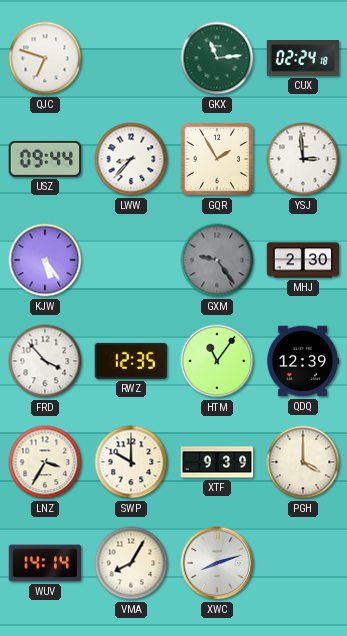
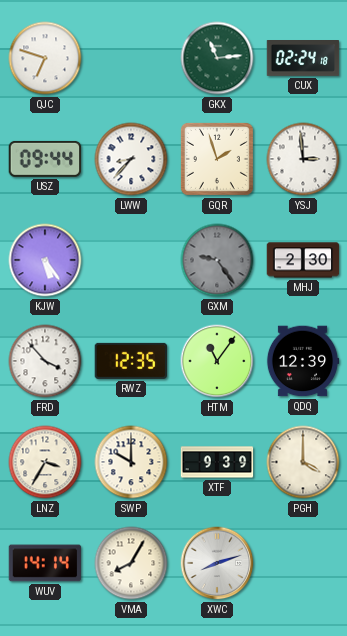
GQR: 1:55 -> 1:57
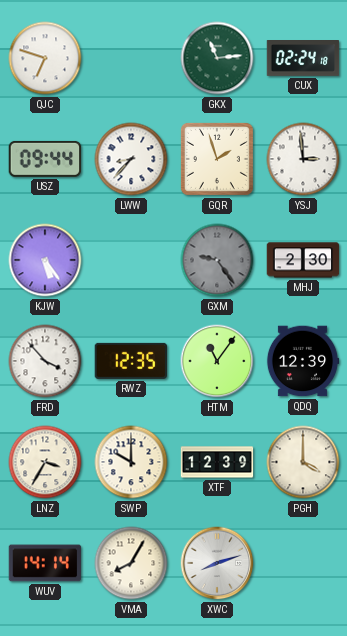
XTF: 9:39 -> 12:39
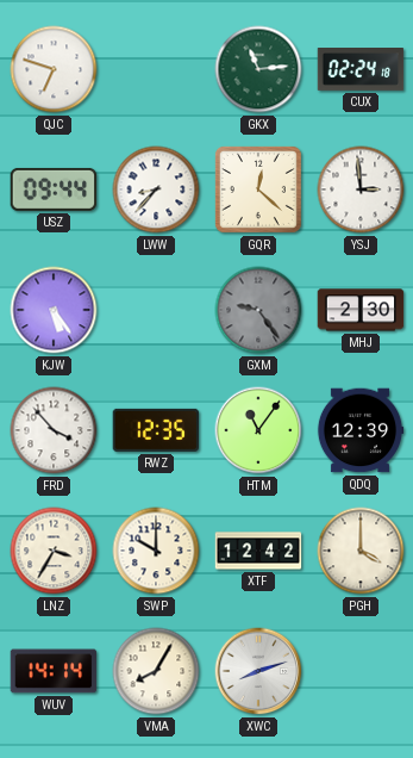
GQR: 1:57 -> 12:22
XTF: 12:39 -> 12:42
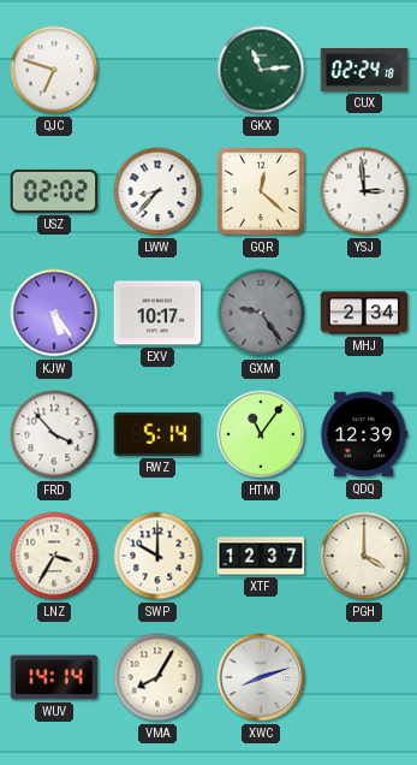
USZ: 09:44 -> 02:02
EXV: none -> 10:17
MHJ: 2:30 -> 2:34
RWZ: 12:35 -> 5:14
XTF: 12:42 -> 12:37
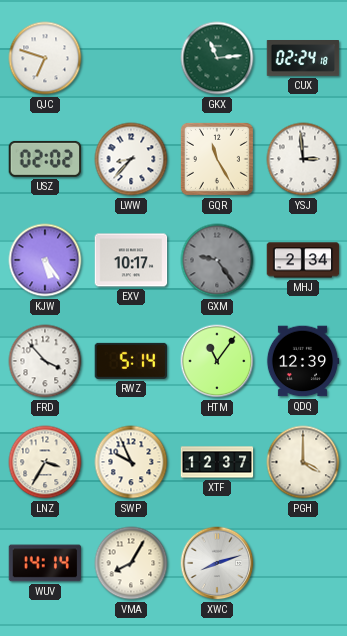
GQR: 12:22 -> 11:25
SWP: 10:00 -> 9:56
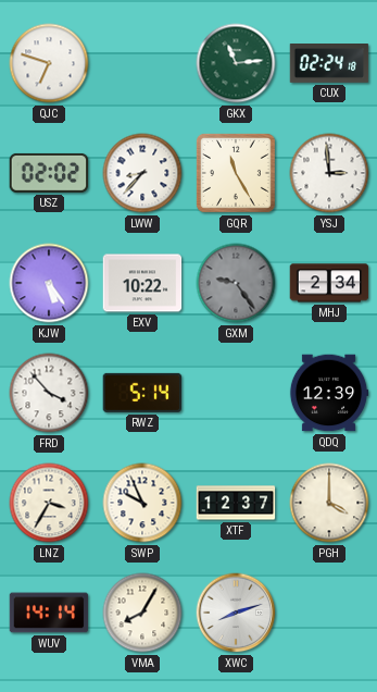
EXV: 10:17 -> 10:22
HTM: 11:06 -> none
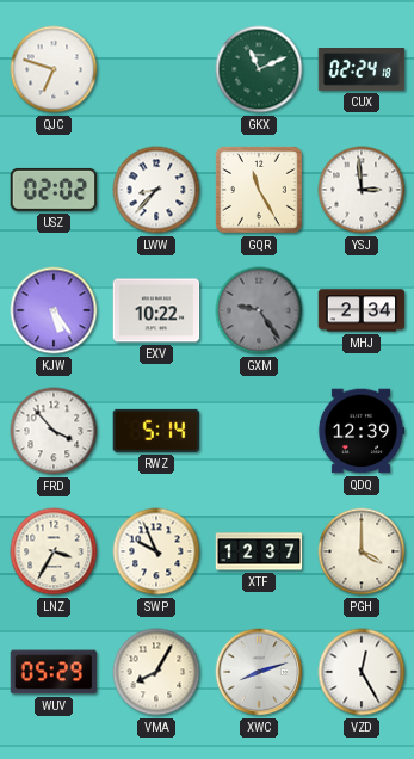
GKX: 11:14 -> 11:11
WUV: 14:14 -> 05:29
VZD: none -> 12:25
